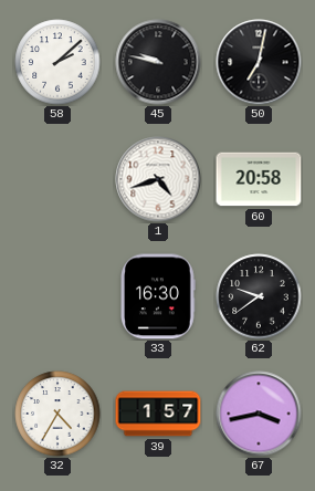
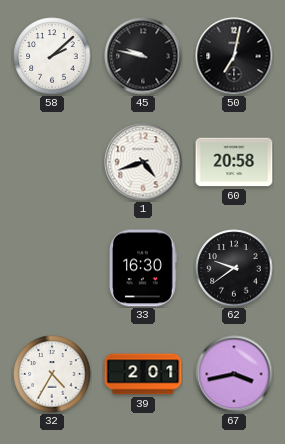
39: 1:57 -> 2:01
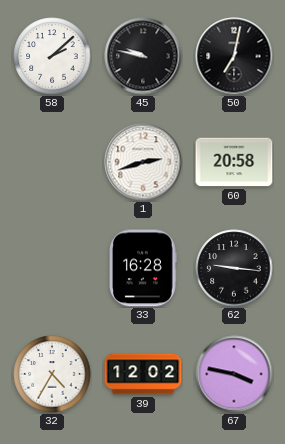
1: 4:42 -> 2:42
33: 16:30 -> 16:28
62: 9:39 -> 9:16
39: 2:01 -> 12:02
67: 3:43 -> 3:47
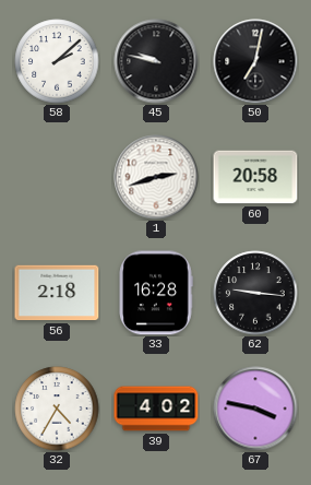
56: none -> 2:18
39: 12:02 -> 4:02
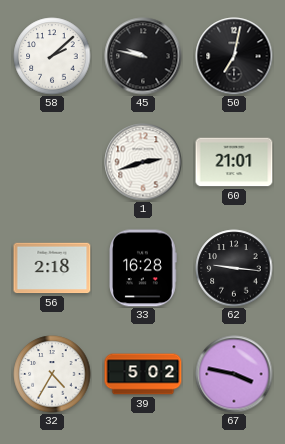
60: 20:58 -> 21:01
39: 4:02 -> 5:02
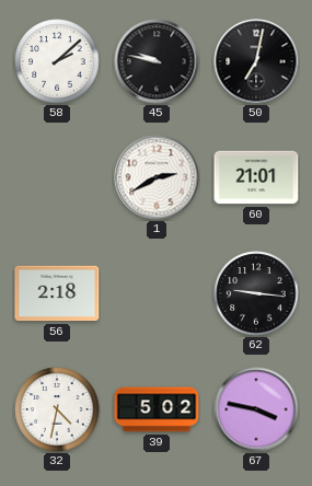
1: 2:42 -> 2:40
33: 16:28 -> none
32: 4:35 -> 4:32
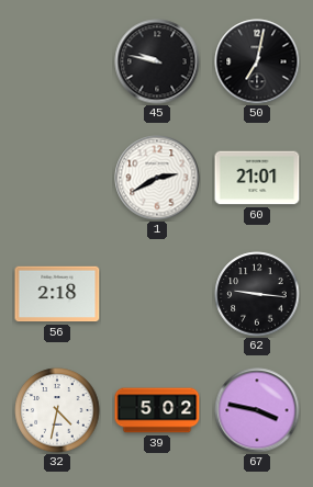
58: 2:08 -> none
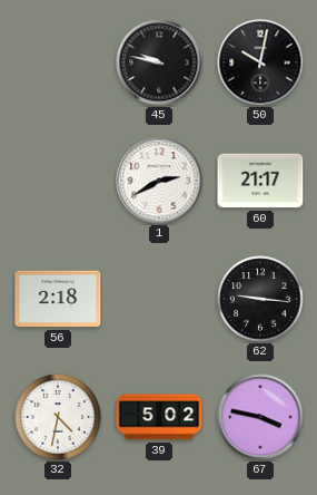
50: 7:02 -> 10:02
60: 21:01 -> 21:17
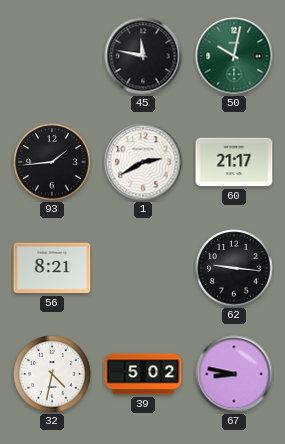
45: 9:47 -> 11:47
50 dial: black -> green
93: none -> 1:44
56: 2:18 -> 8:21
67: 3:47 -> 8:47
